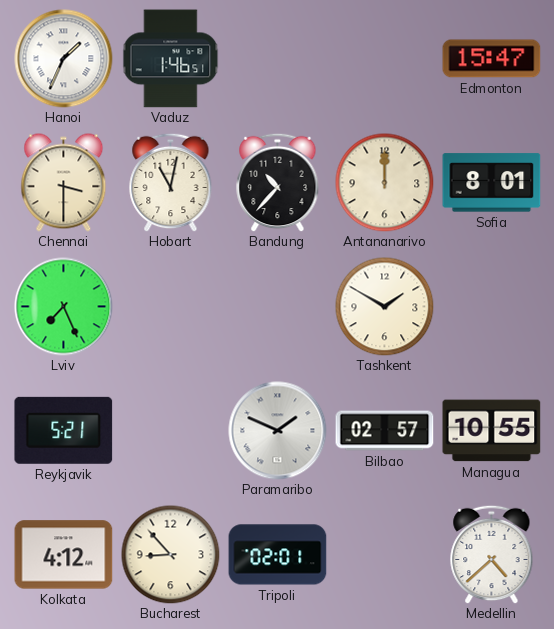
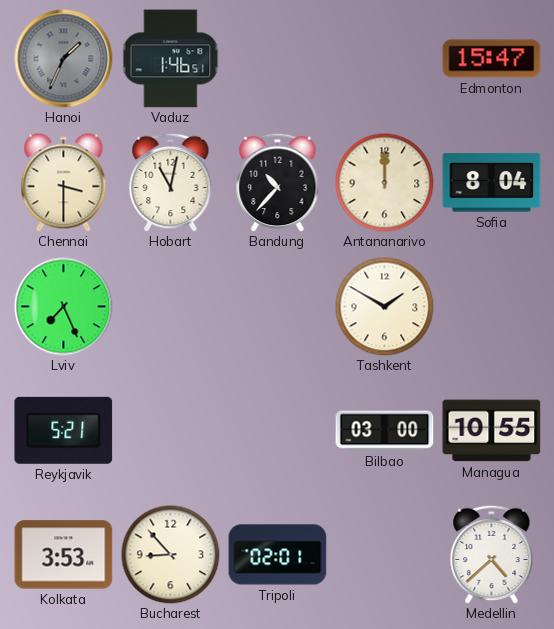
Hanoi dial: white -> grey
Sofia: 8:01 -> 8:04
Paramaribo: 1:49 -> none
Bilbao: 02:57 -> 03:00
Kolkata: 4:12 -> 3:53
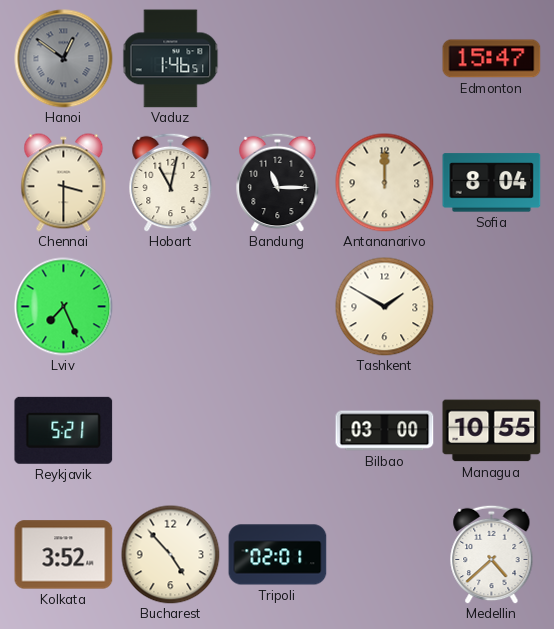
Hanoi: 1:34 -> 12:51
Bandung: 10:37 -> 11:15
Kolkata: 3:53 -> 3:52
Bucharest: 8:53 -> 4:53
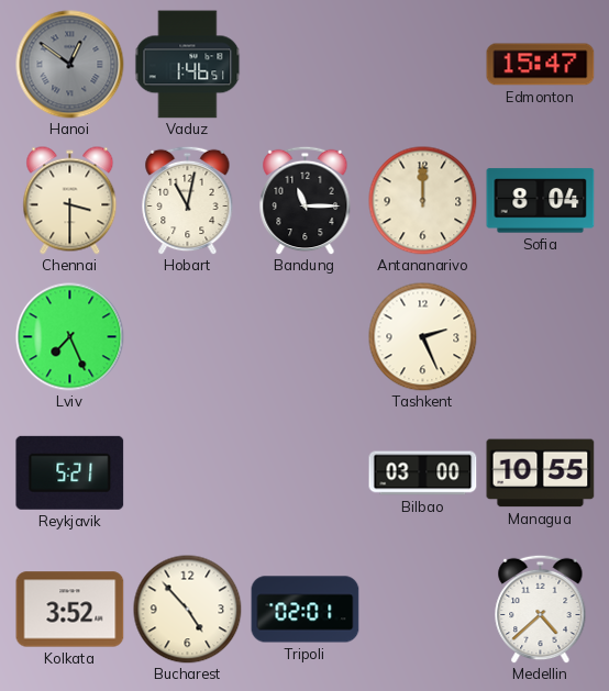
Tashkent: 1:50 -> 2:26
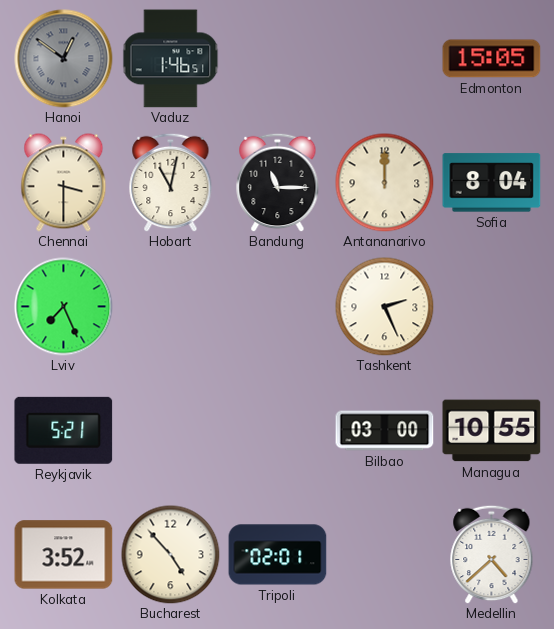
Edmonton: 15:47 -> 15:05
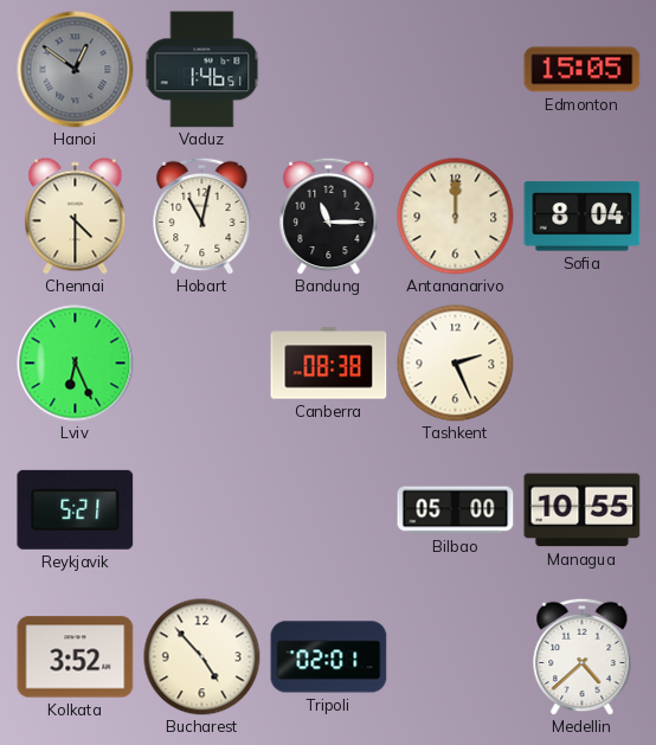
Chennai: 3:30 -> 4:30
Lviv: 7:26 -> 6:26
Canberra: none -> 08:38
Bilbao: 03:00 -> 05:00
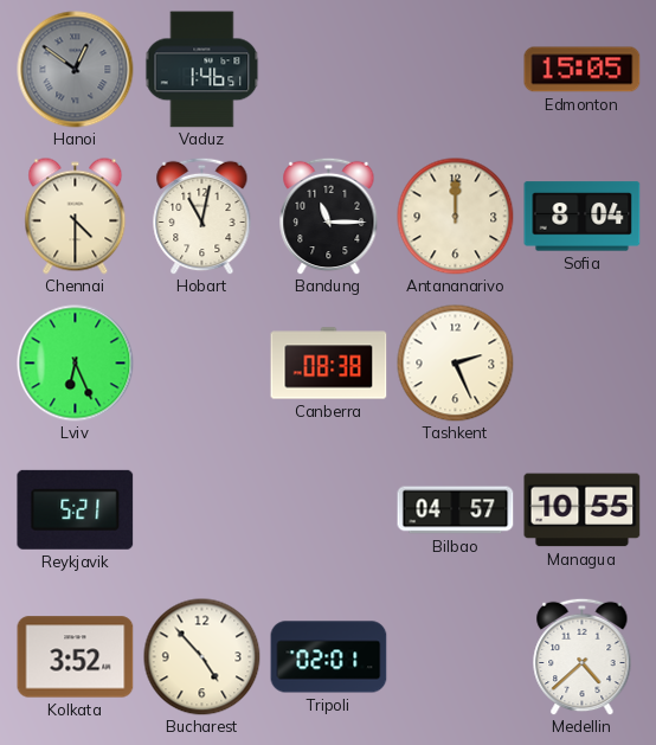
Bilbao: 05:00 -> 04:57
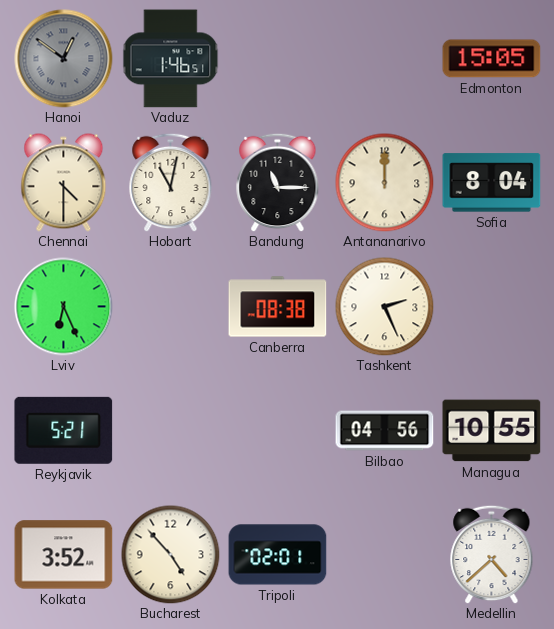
Bilbao: 04:57 -> 04:56
